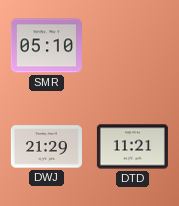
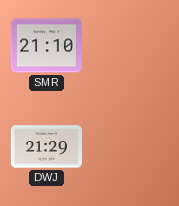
SMR: 05:10 -> 21:10
DTD: 11:21 -> none
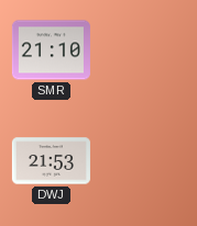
DWJ: 21:29 -> 21:53
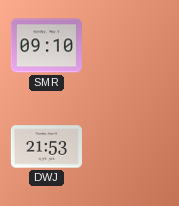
SMR: 21:10 -> 09:10
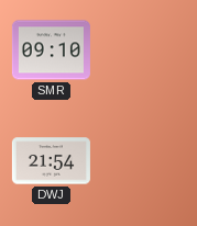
DWJ: 21:53 -> 21:54
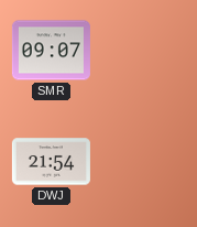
SMR: 09:10 -> 09:07
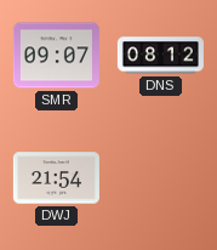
DNS: none -> 08:12
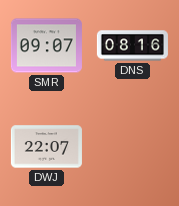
DNS: 08:12 -> 08:16
DWJ: 21:54 -> 22:07
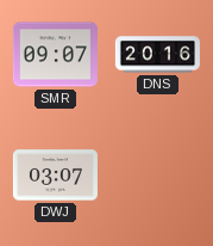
DNS: 08:16 -> 20:16
DWJ: 22:07 -> 03:07
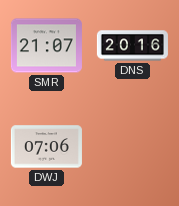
SMR: 09:07 -> 21:07
DWJ: 03:07 -> 07:06
